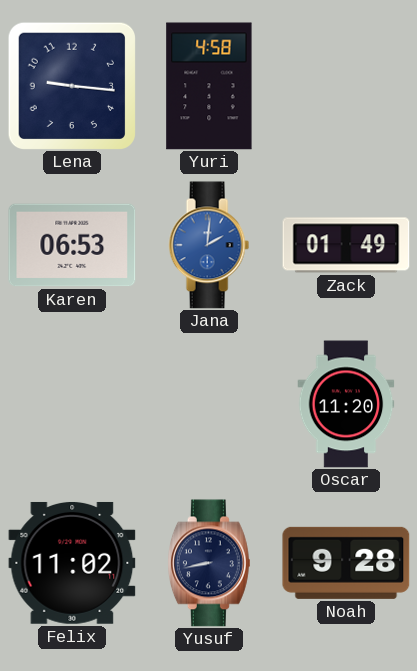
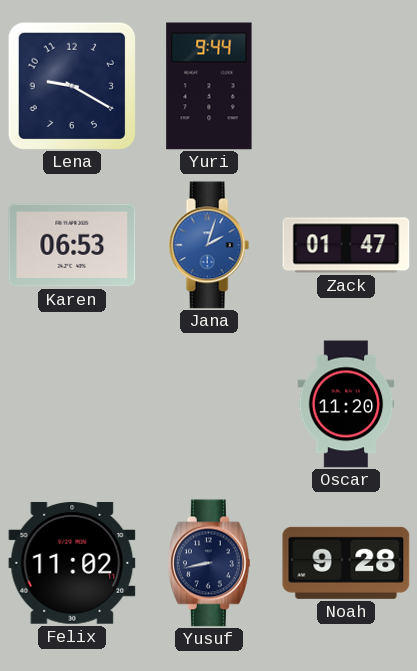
Lena: 9:16 -> 9:20
Yuri: 4:58 -> 9:44
Jana: 2:01 -> 2:03
Zack: 01:49 -> 01:47
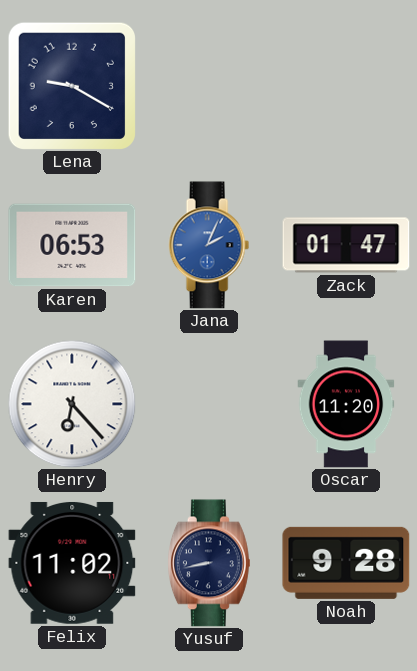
Yuri: 9:44 -> none
Jana: 2:03 -> 2:04
Henry: none -> 6:23
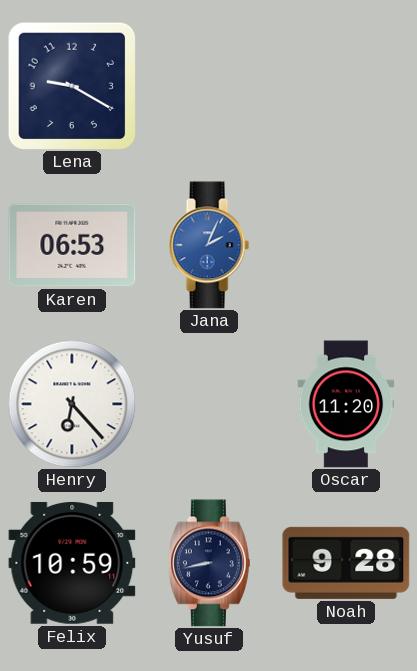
Zack: 01:47 -> none
Felix: 11:02 -> 10:59
